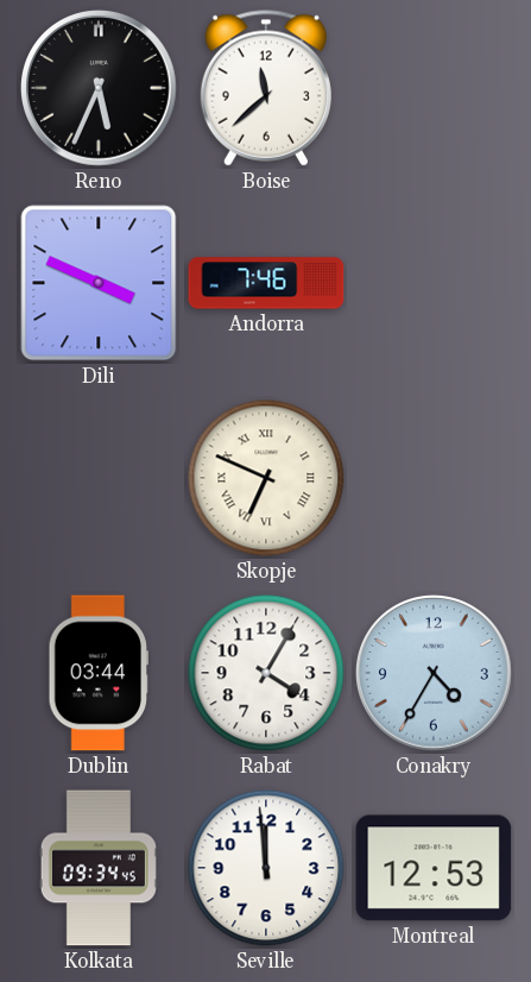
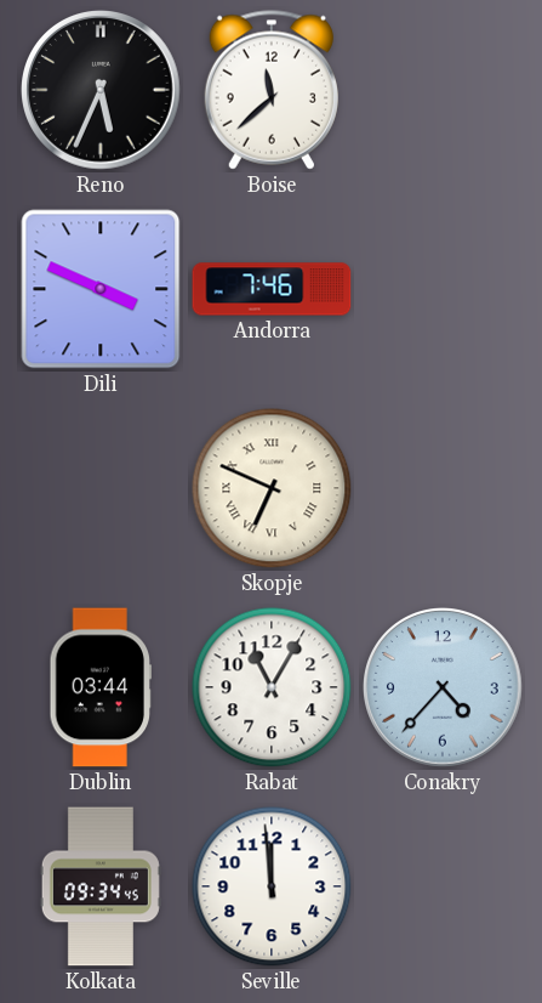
Rabat: 4:05 -> 11:05
Conakry: 4:35 -> 4:37
Montreal: 12:53 -> none
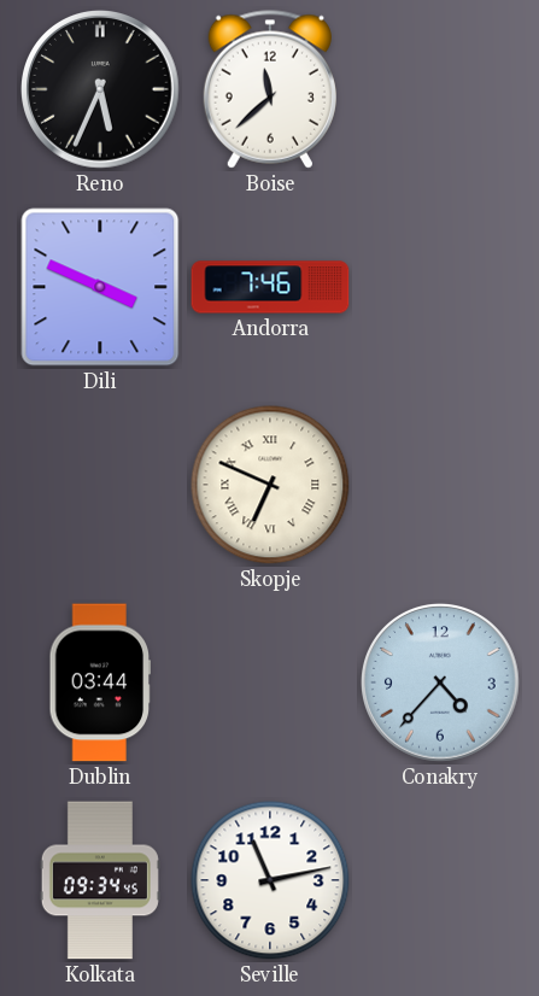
Rabat: 11:05 -> none
Seville: 11:59 -> 11:13
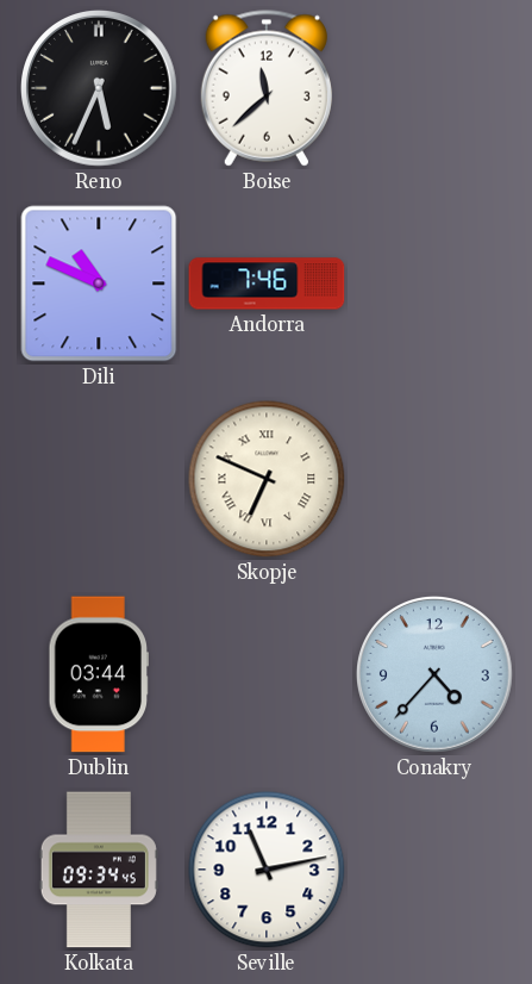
Dili: 3:49 -> 10:49
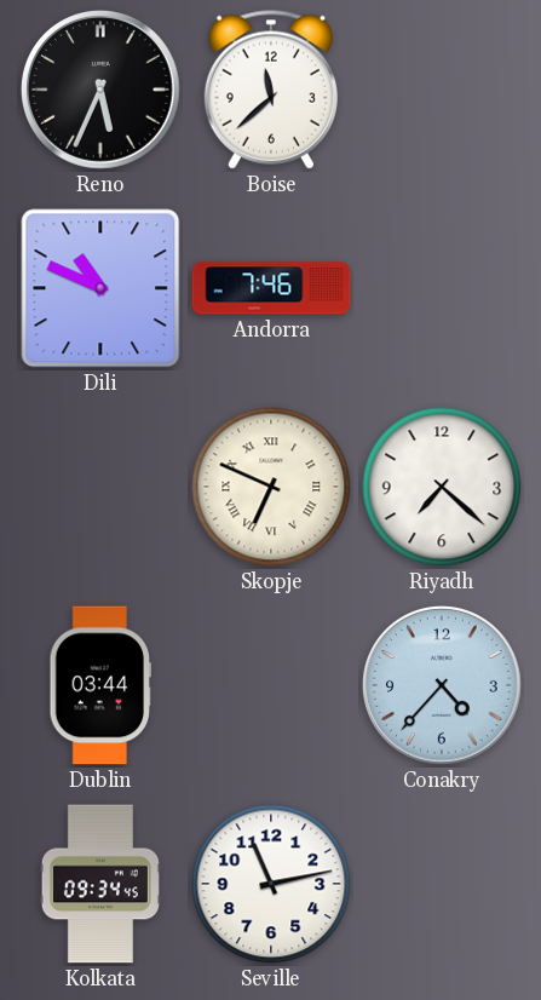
Riyadh: none -> 7:22
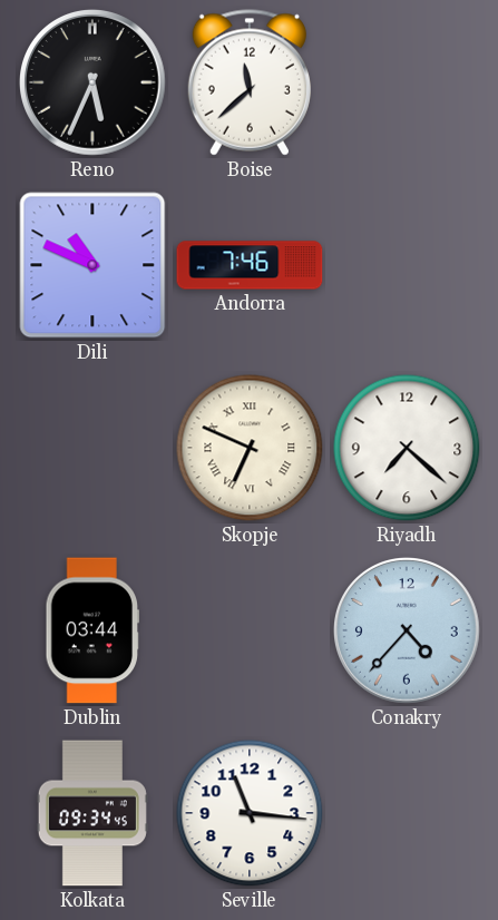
Seville: 11:13 -> 11:16
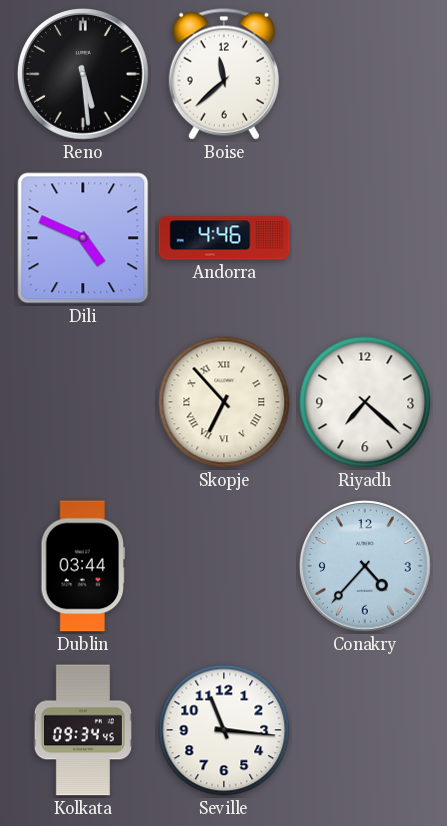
Reno: 5:34 -> 5:29
Dili: 10:49 -> 4:49
Andorra: 7:46 -> 4:46
Skopje: 6:49 -> 6:53
